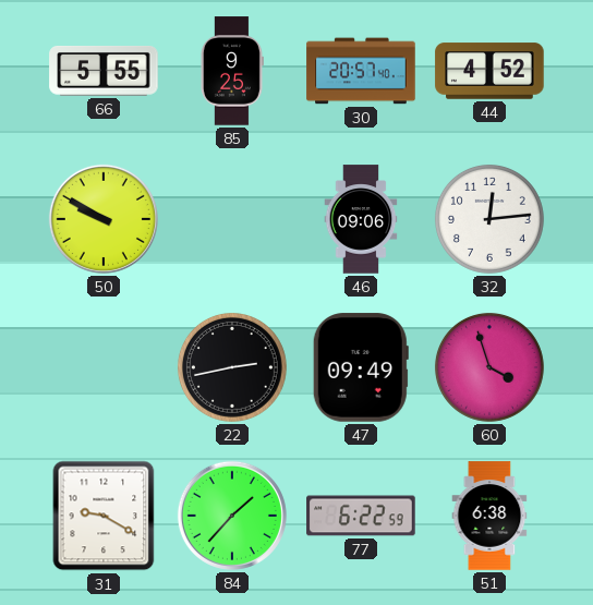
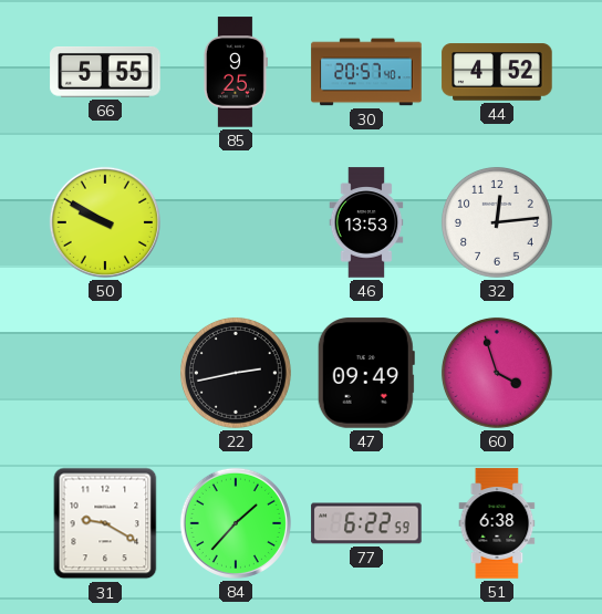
46: 09:06 -> 13:53
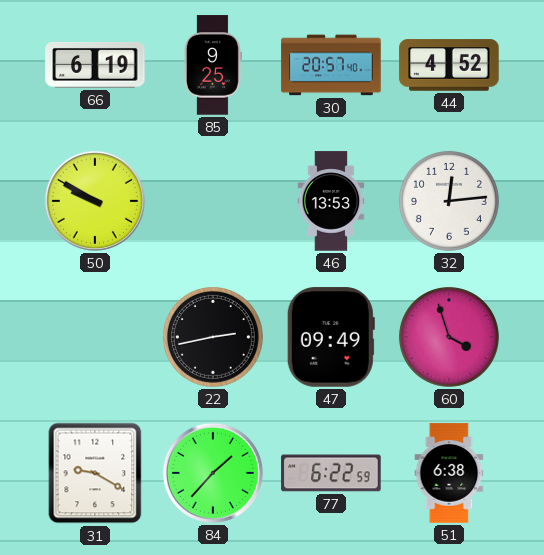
66: 5:55 -> 6:19
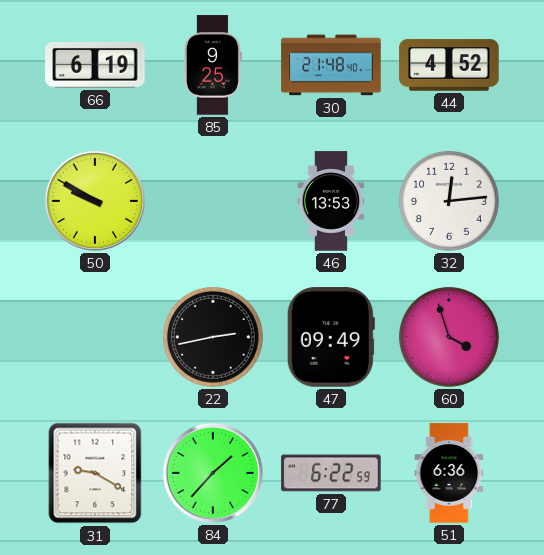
30: 20:57 -> 21:48
51: 6:38 -> 6:36
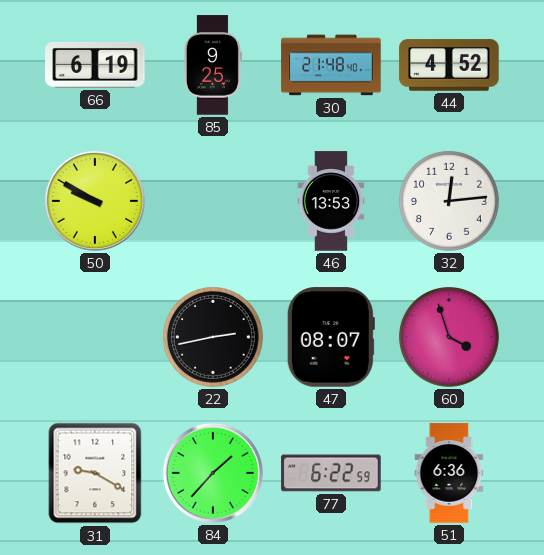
47: 09:49 -> 08:07
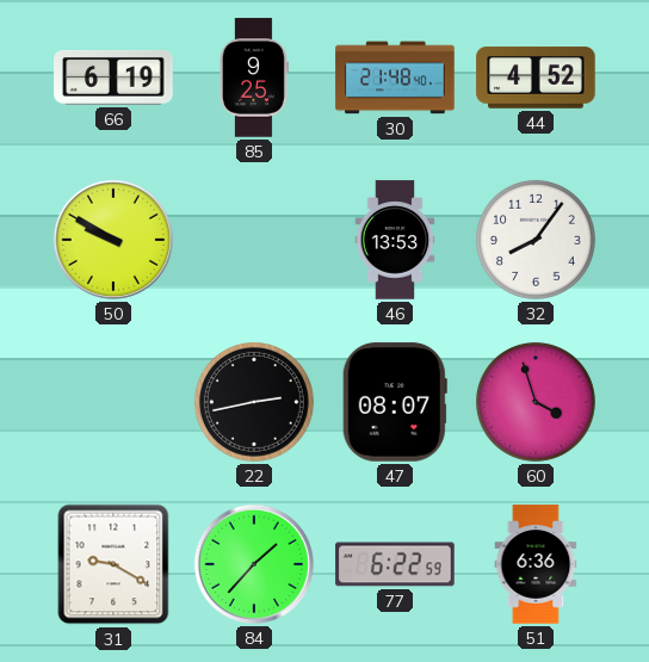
32: 12:14 -> 8:06
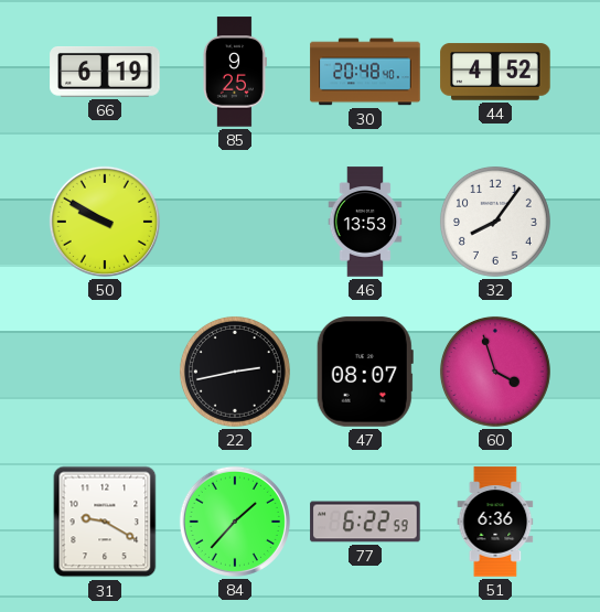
30: 21:48 -> 20:48
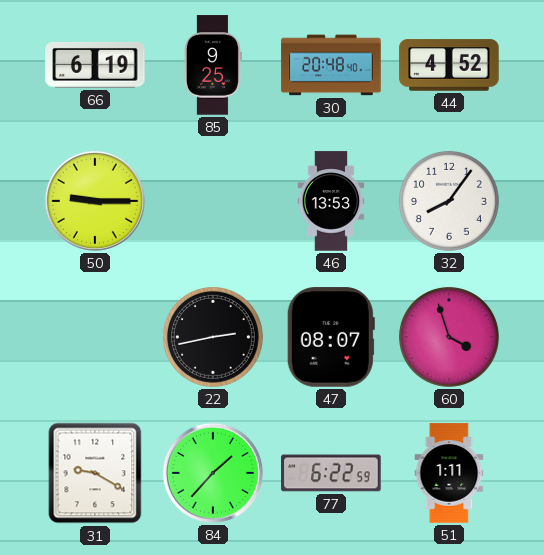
50: 9:50 -> 9:15
51: 6:36 -> 1:11
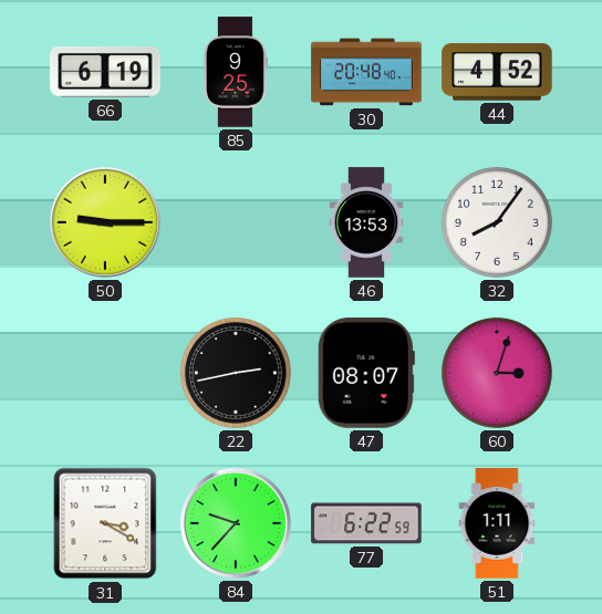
60: 3:57 -> 3:03
31: 9:20 -> 3:20
84: 1:37 -> 9:37
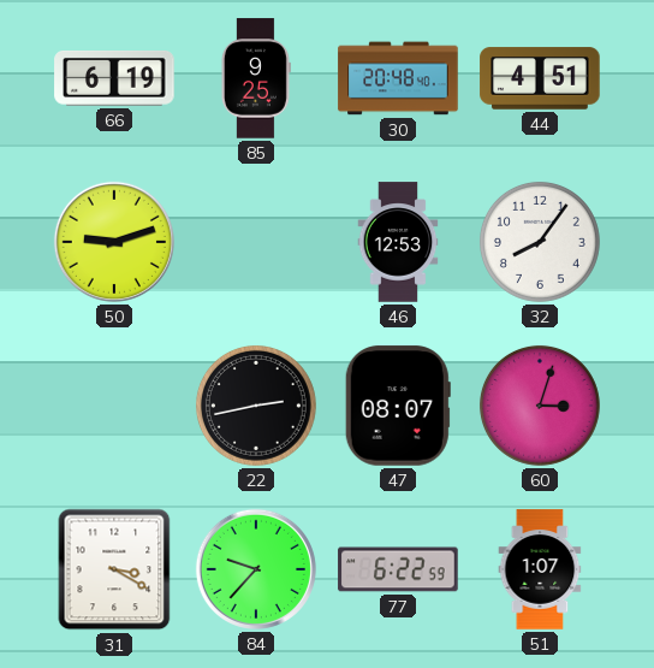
44: 4:52 -> 4:51
50: 9:15 -> 9:12
46: 13:53 -> 12:53
51: 1:11 -> 1:07
